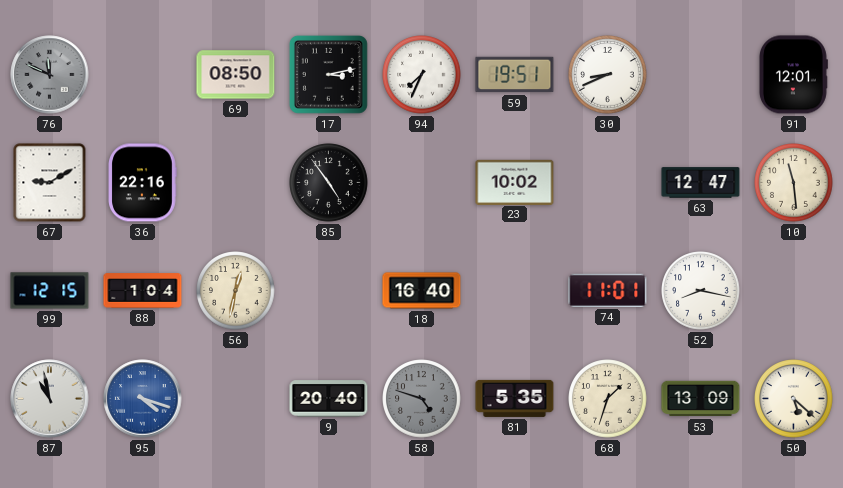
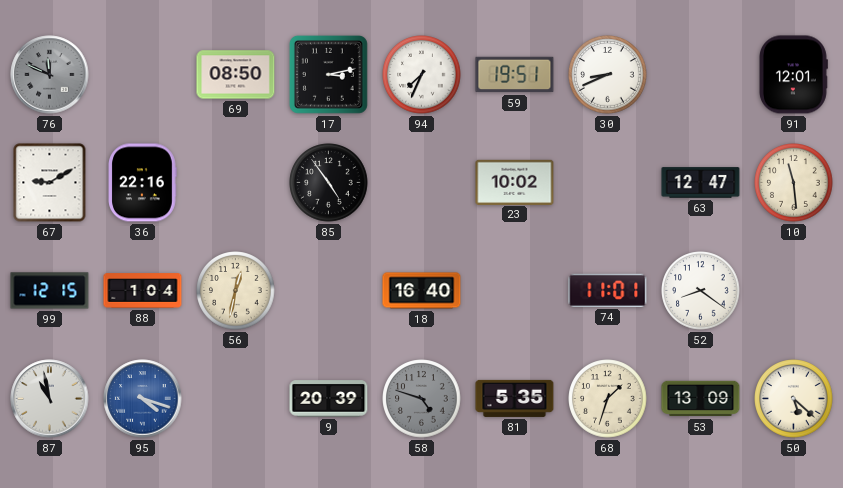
52: 8:17 -> 8:21
9: 20:40 -> 20:39
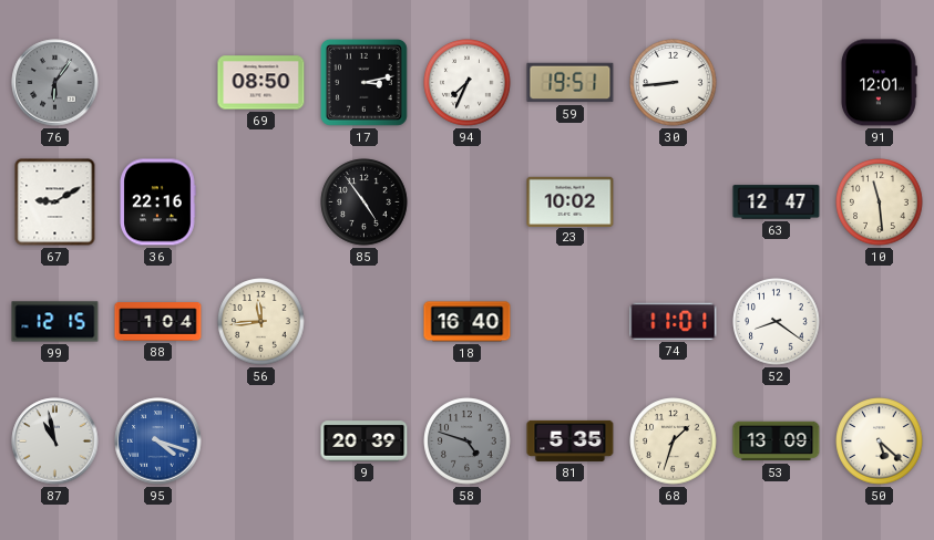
76: 11:49 -> 6:06
30: 8:41 -> 8:44
56: 12:32 -> 11:44
